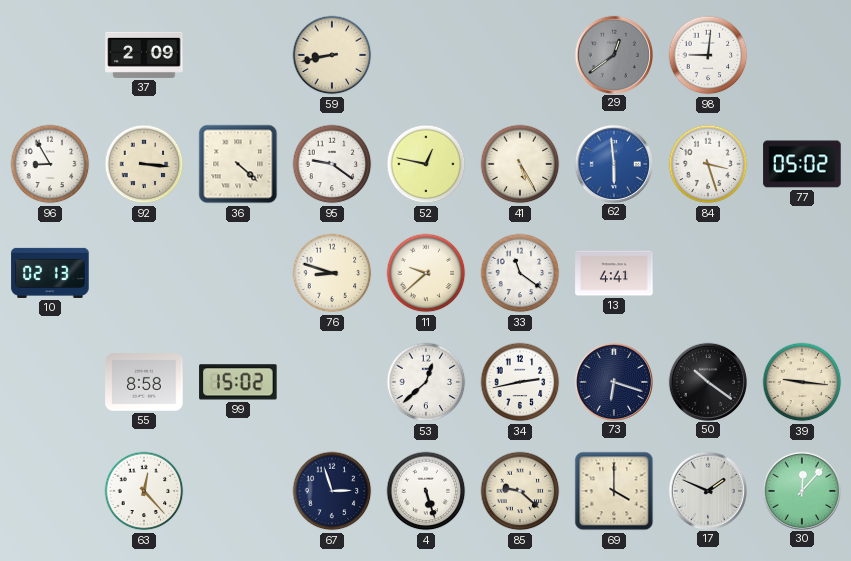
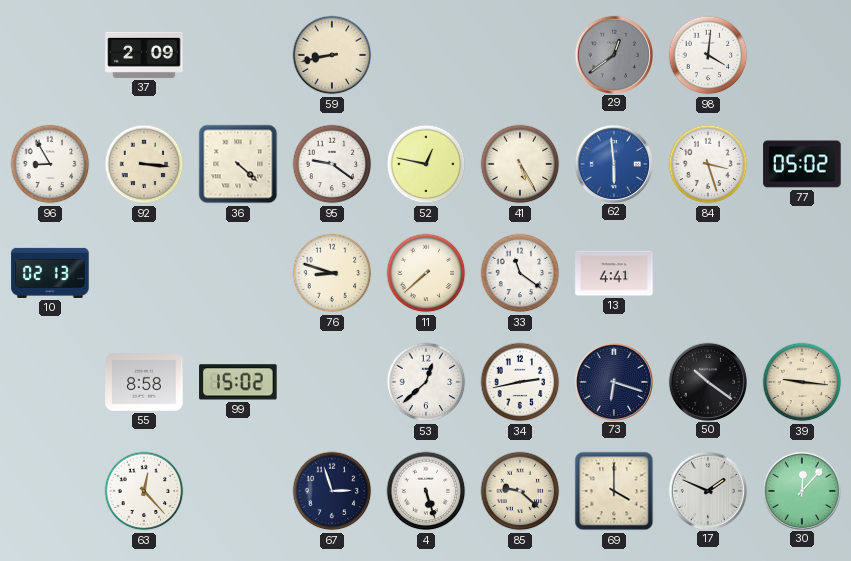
98: 9:01 -> 4:01
11: 9:38 -> 7:38
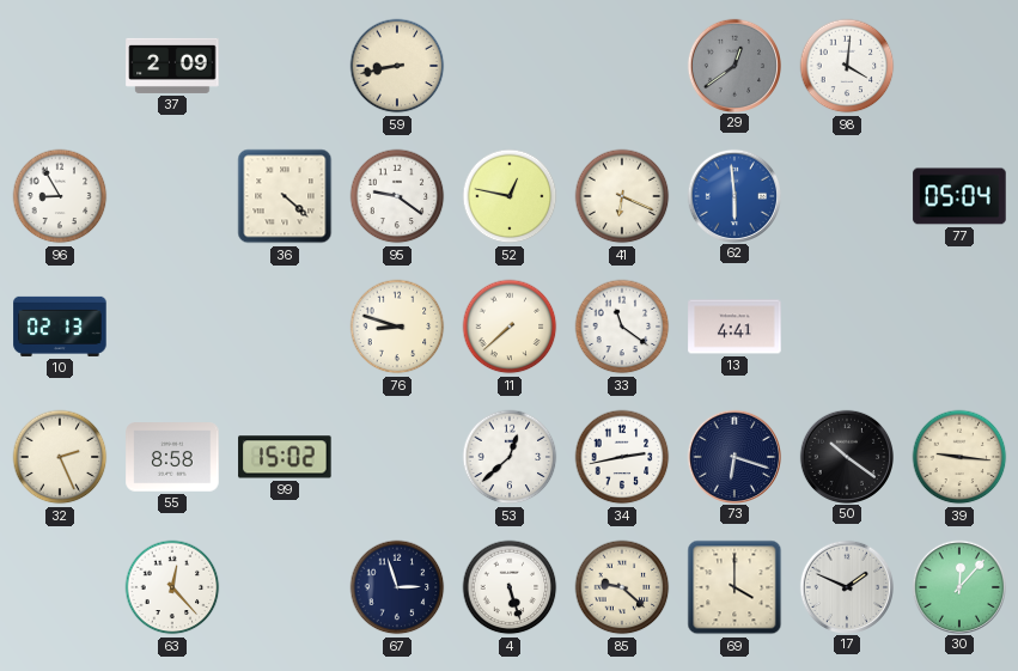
92: 3:16 -> none
41: 5:25 -> 6:19
84: 3:27 -> none
77: 05:02 -> 05:04
32: none -> 2:26
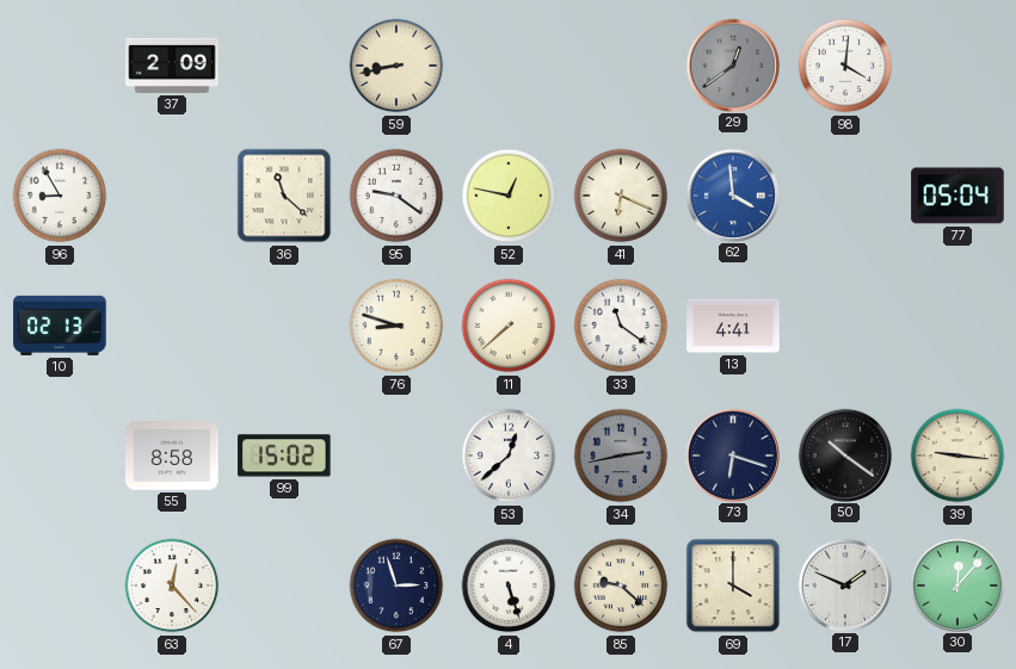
36: 4:22 -> 11:22
62: 5:59 -> 3:59
32: 2:26 -> none
34 dial: white -> grey
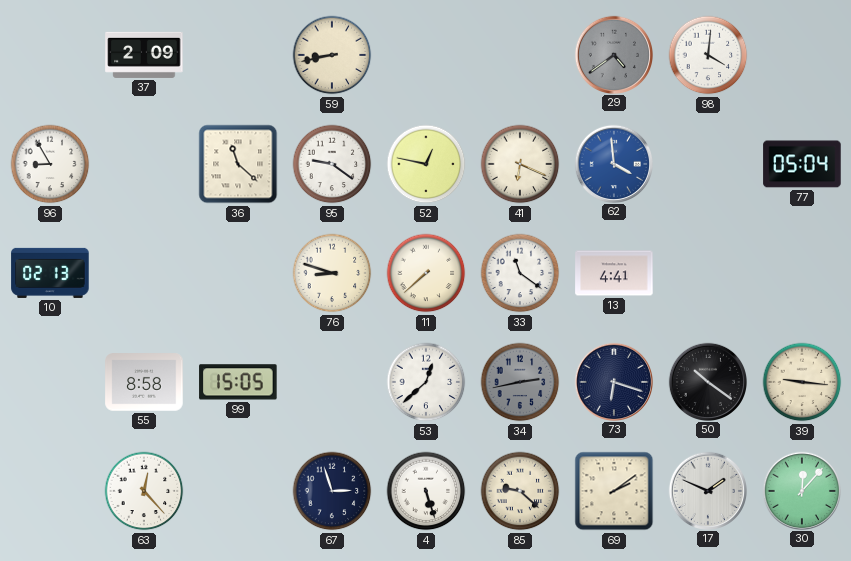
29: 12:39 -> 4:39
99: 15:02 -> 15:05
69: 4:00 -> 2:09
